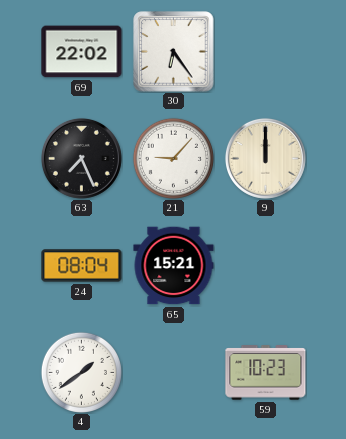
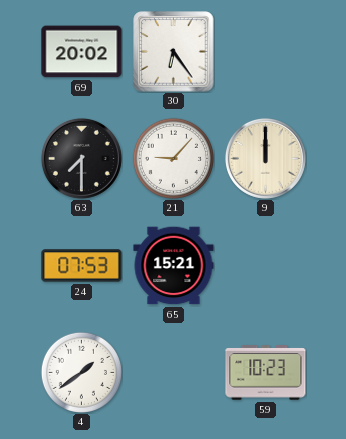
69: 22:02 -> 20:02
63: 7:26 -> 7:30
24: 08:04 -> 07:53
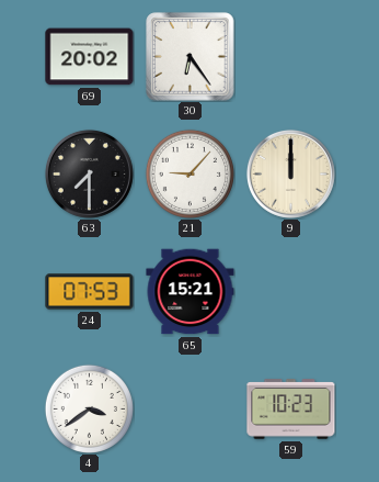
4: 1:39 -> 3:39
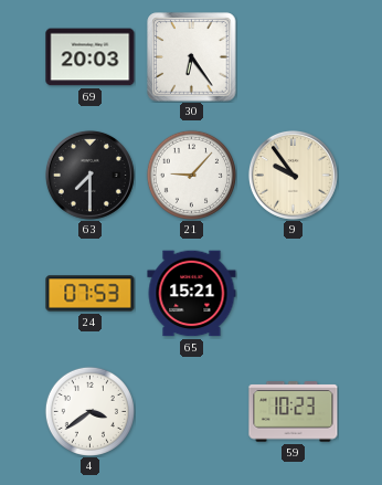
69: 20:02 -> 20:03
9: 12:00 -> 9:54
